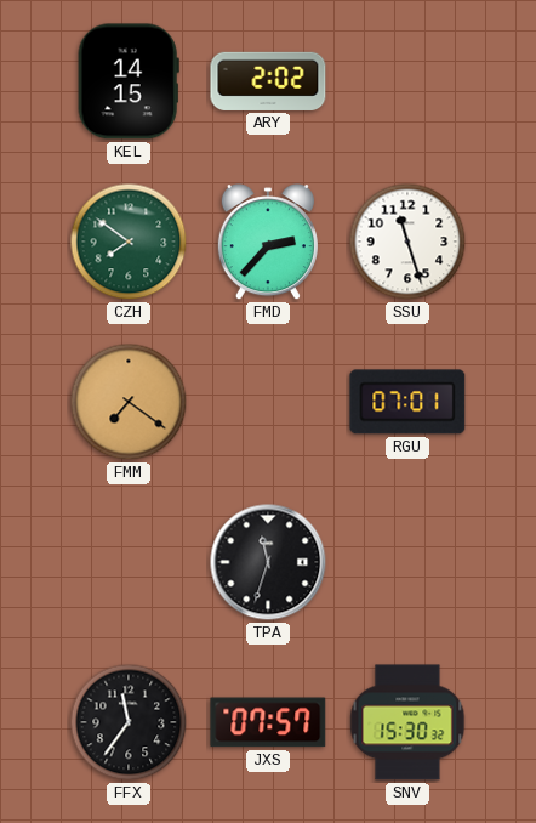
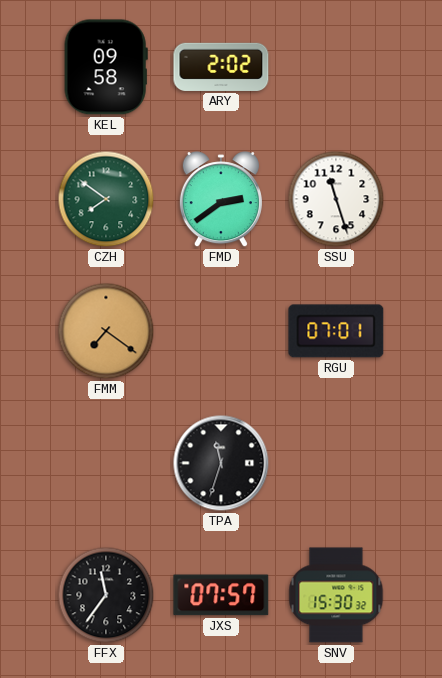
KEL: 14:15 -> 09:58
FMD: 2:37 -> 2:39
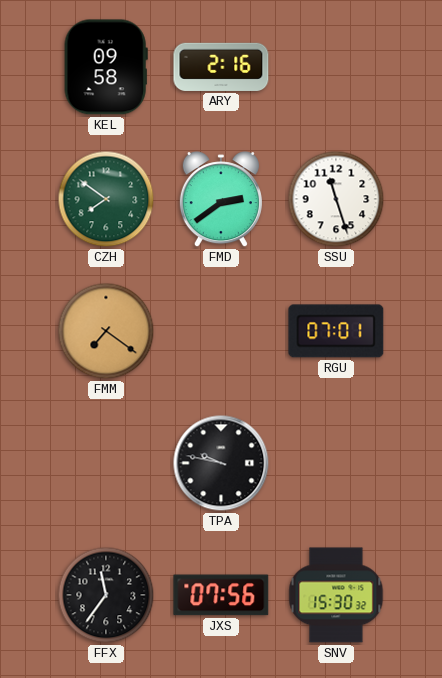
ARY: 2:02 -> 2:16
TPA: 11:33 -> 9:47
JXS: 07:57 -> 07:56
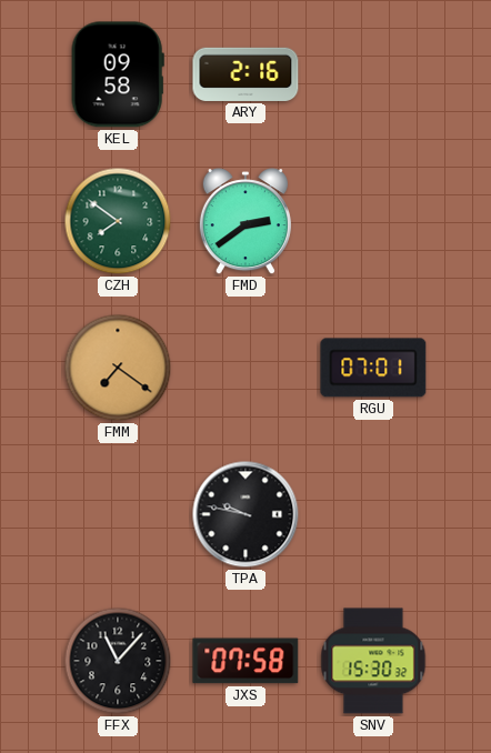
SSU: 11:27 -> none
FFX: 11:36 -> 11:07
JXS: 07:56 -> 07:58
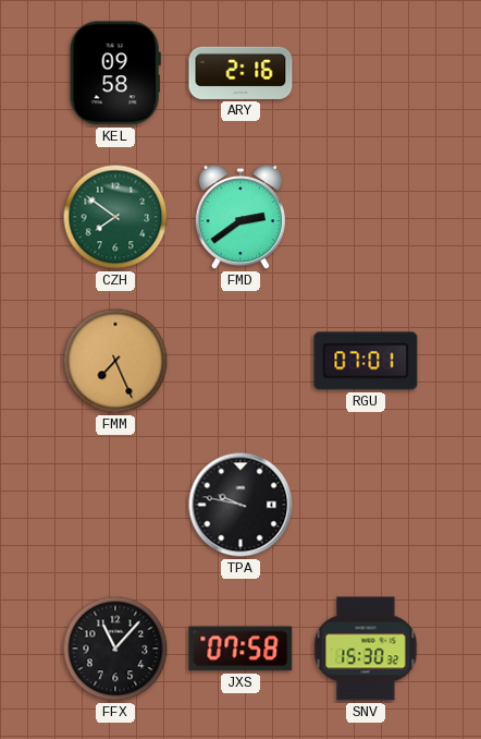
FMM: 7:21 -> 7:26
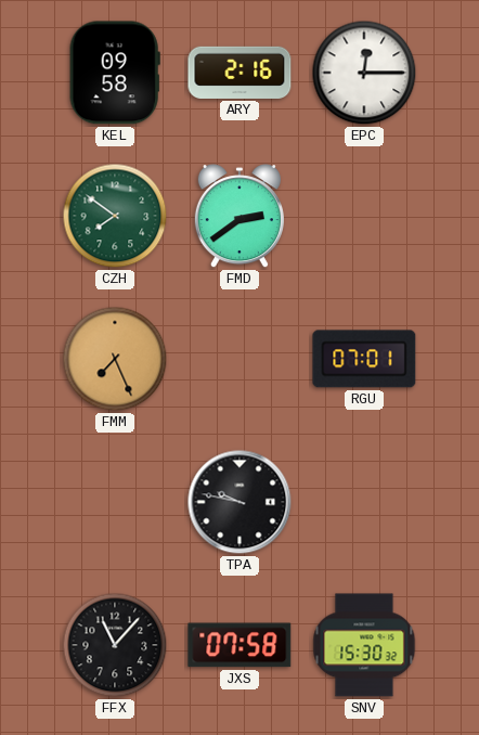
EPC: none -> 12:15
